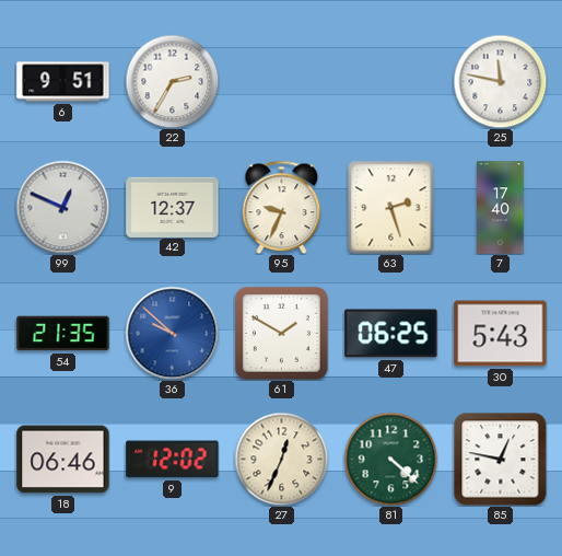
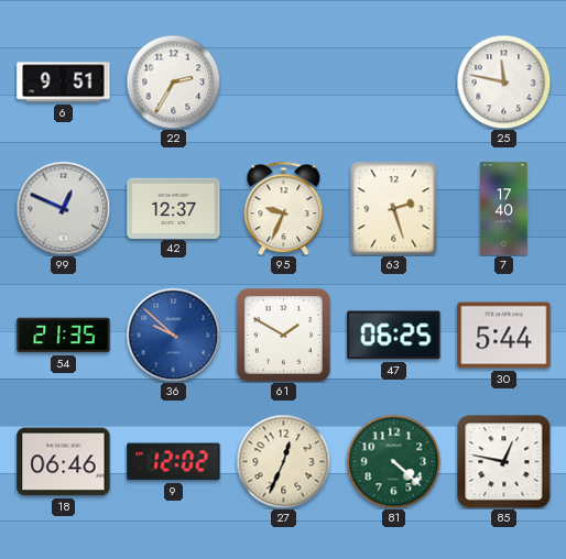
30: 5:43 -> 5:44
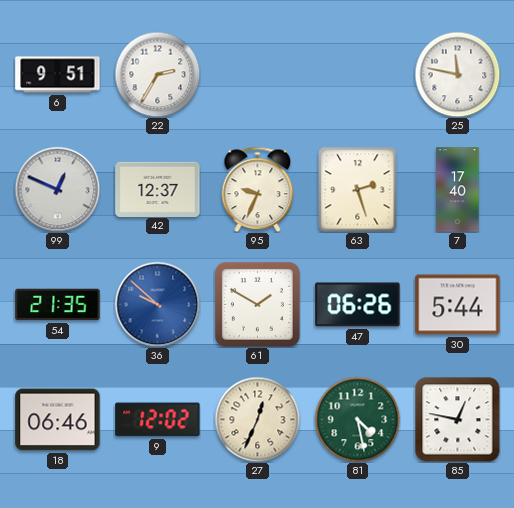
47: 06:25 -> 06:26
81: 4:22 -> 4:28
